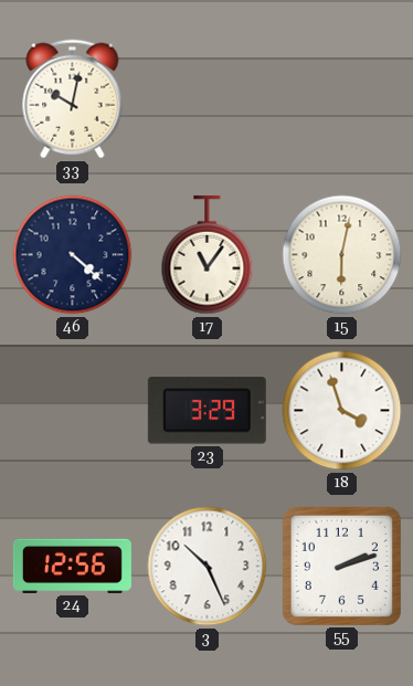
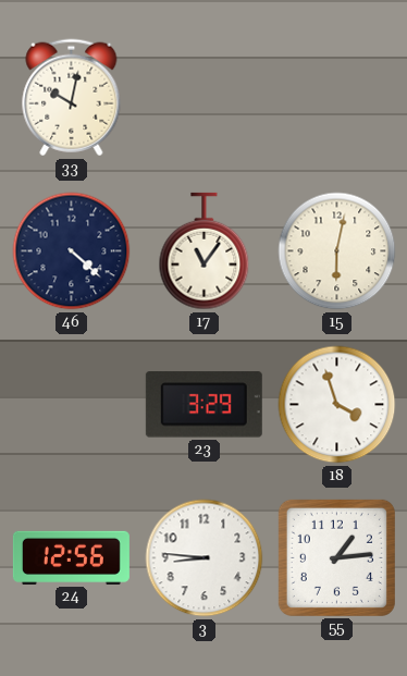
3: 10:26 -> 8:46
55: 2:12 -> 1:14
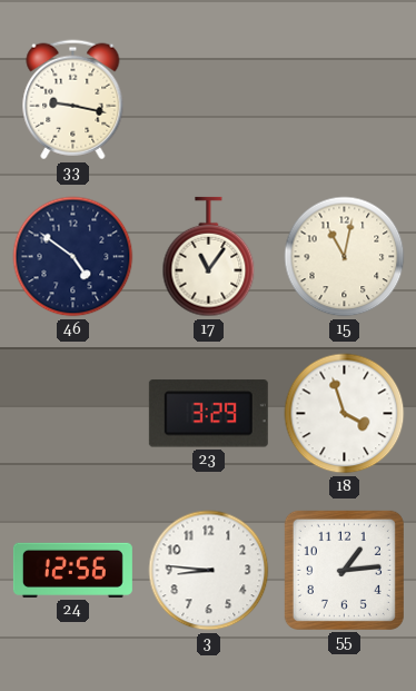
33: 10:02 -> 9:17
46: 4:22 -> 4:51
15: 6:02 -> 11:02
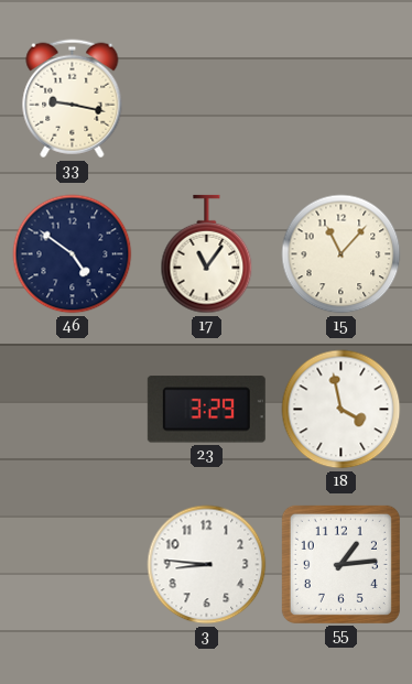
15: 11:02 -> 11:07
18: 3:57 -> 3:58
24: 12:56 -> none
